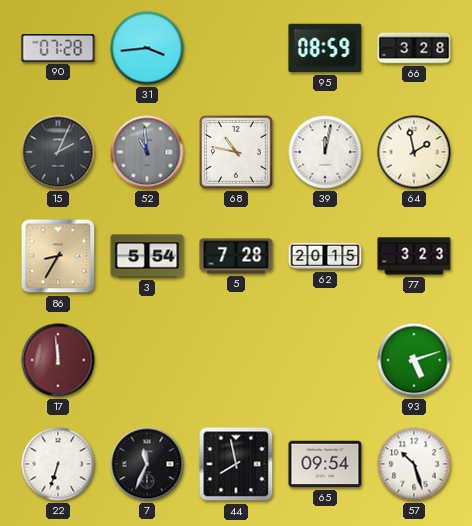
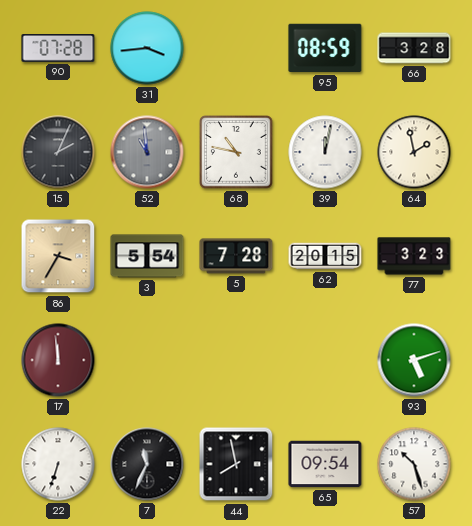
86: 8:35 -> 3:35
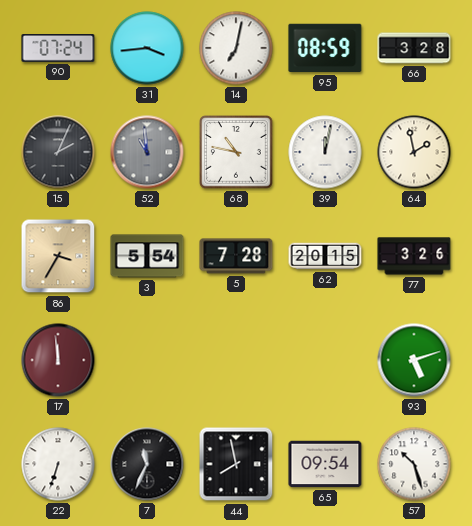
90: 07:28 -> 07:24
14: none -> 7:02
77: 3:23 -> 3:26
